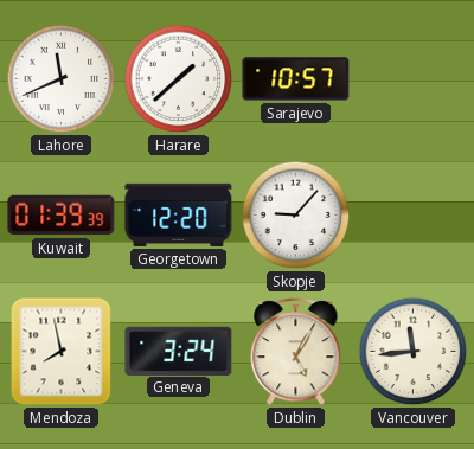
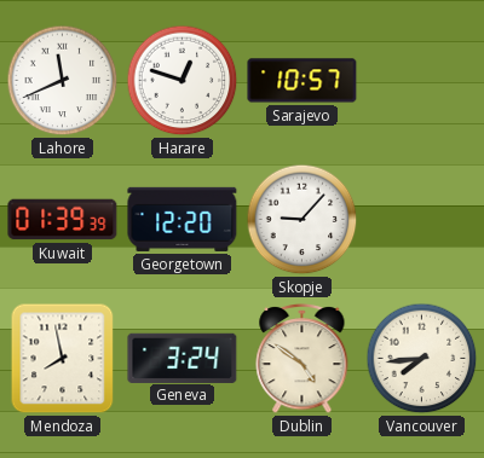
Harare: 1:38 -> 12:48
Dublin: 5:05 -> 4:51
Vancouver: 11:44 -> 7:44
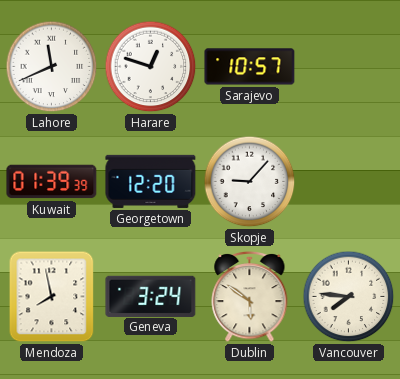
Dublin: 4:51 -> 5:51
Vancouver: 7:44 -> 7:46
